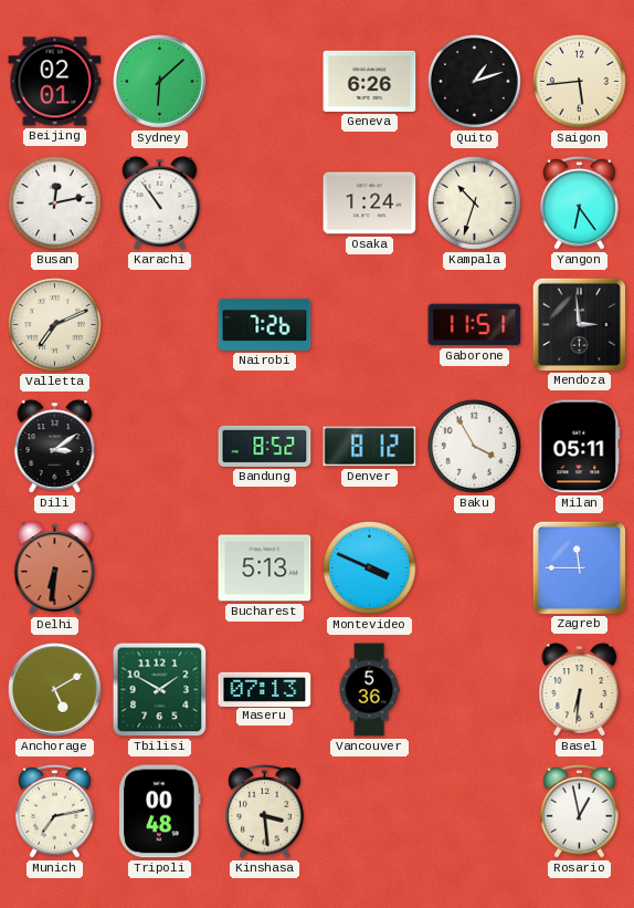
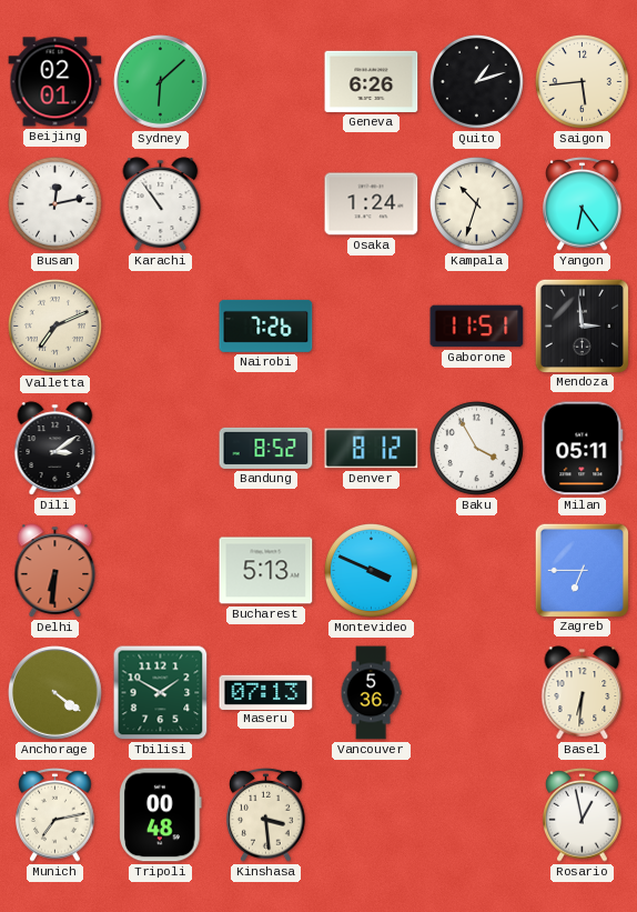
Zagreb: 11:45 -> 6:45
Anchorage: 5:10 -> 4:21
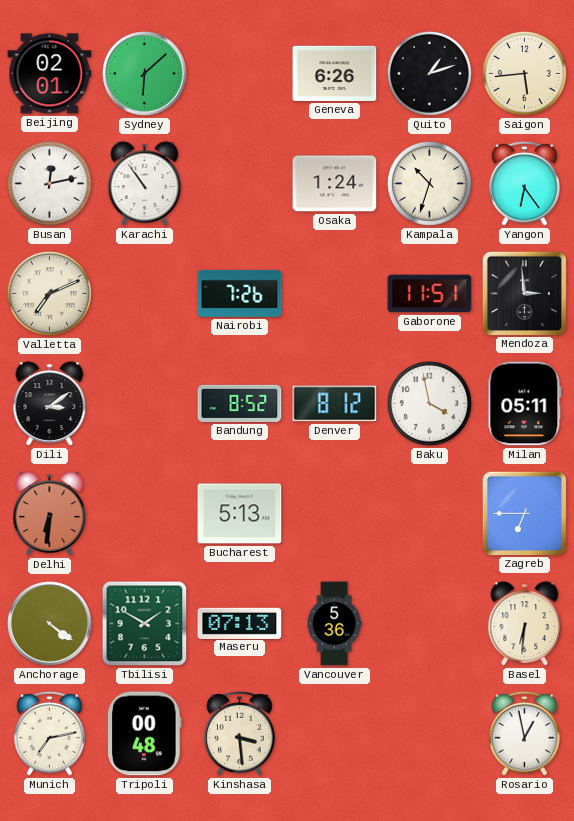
Baku: 3:55 -> 3:58
Montevideo: 3:49 -> none
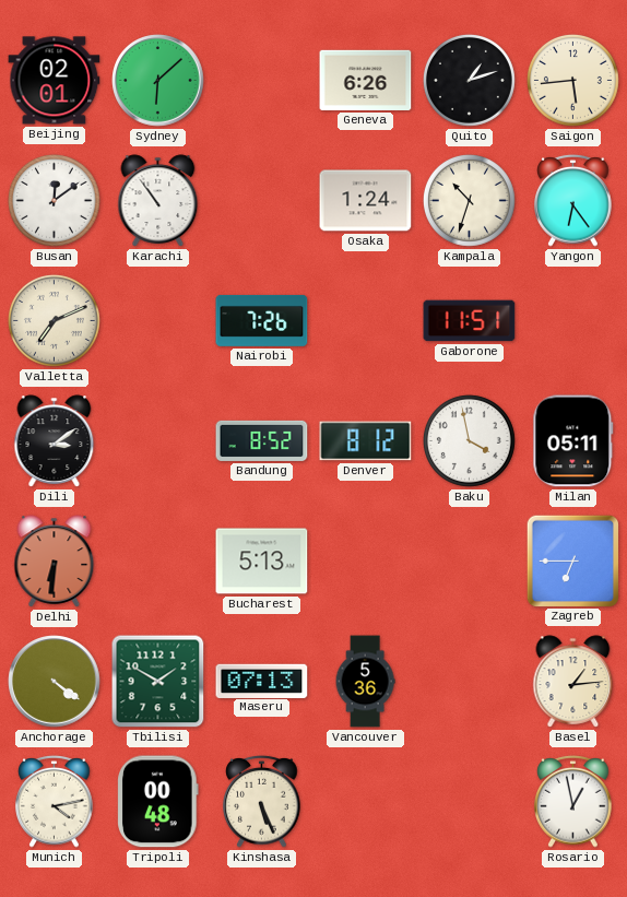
Busan: 12:13 -> 12:09
Mendoza: 2:59 -> none
Basel: 6:31 -> 1:14
Munich: 7:13 -> 4:13
Kinshasa: 3:29 -> 5:26
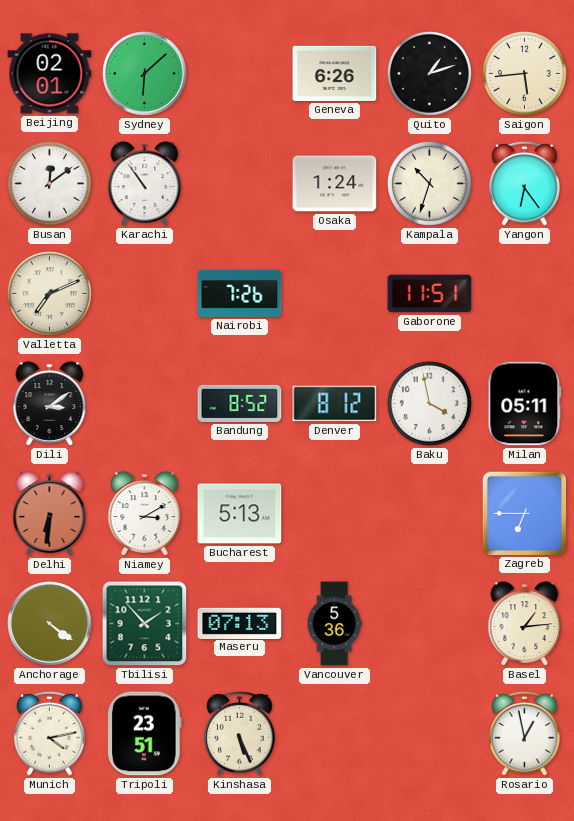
Niamey: none -> 3:10
Tbilisi: 1:50 -> 1:53
Tripoli: 00:48 -> 23:51
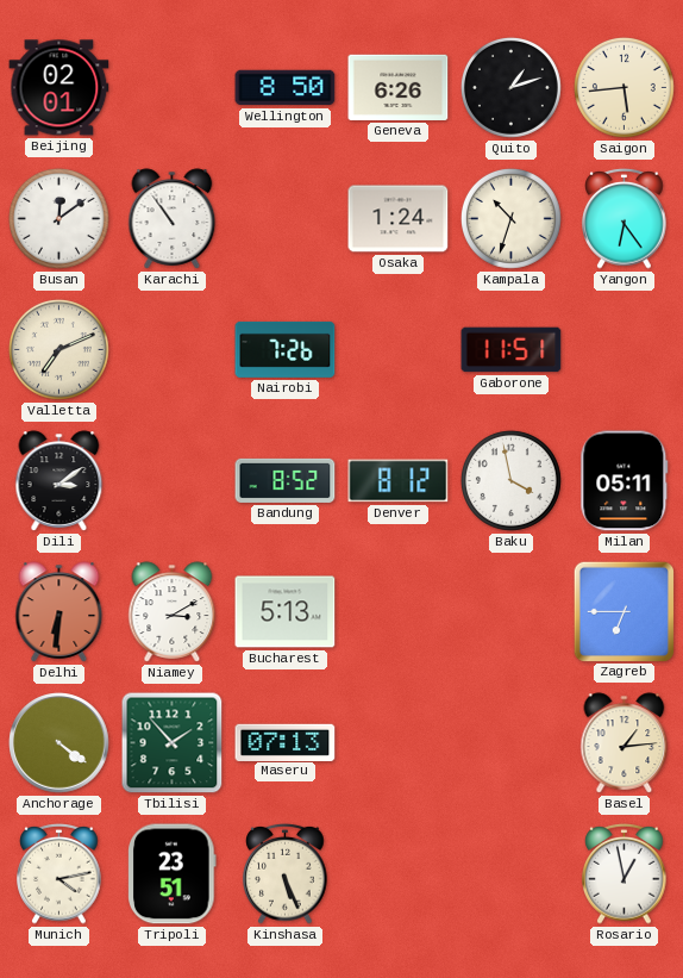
Sydney: 6:08 -> none
Wellington: none -> 8:50
Vancouver: 5:36 -> none
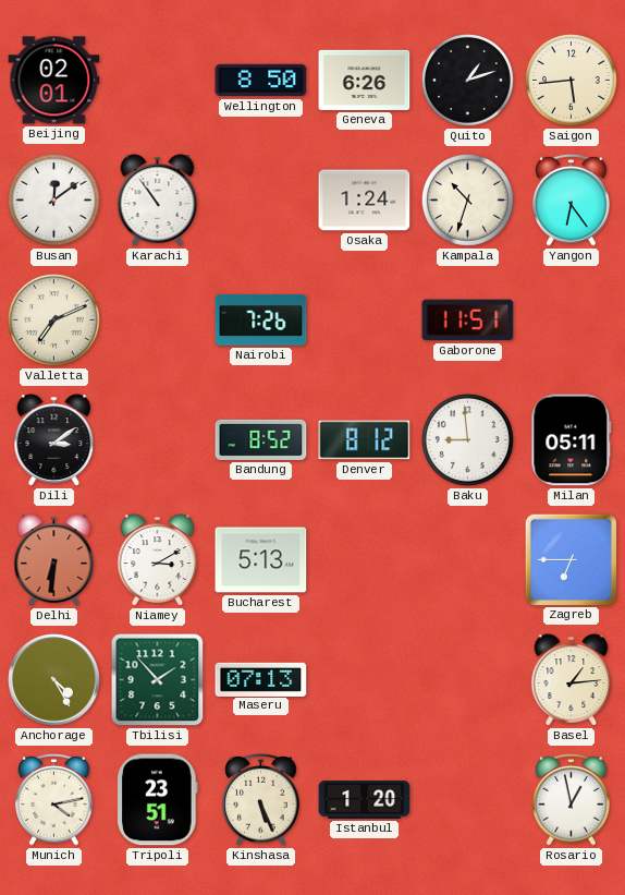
Baku: 3:58 -> 8:59
Anchorage: 4:21 -> 4:25
Istanbul: none -> 1:20
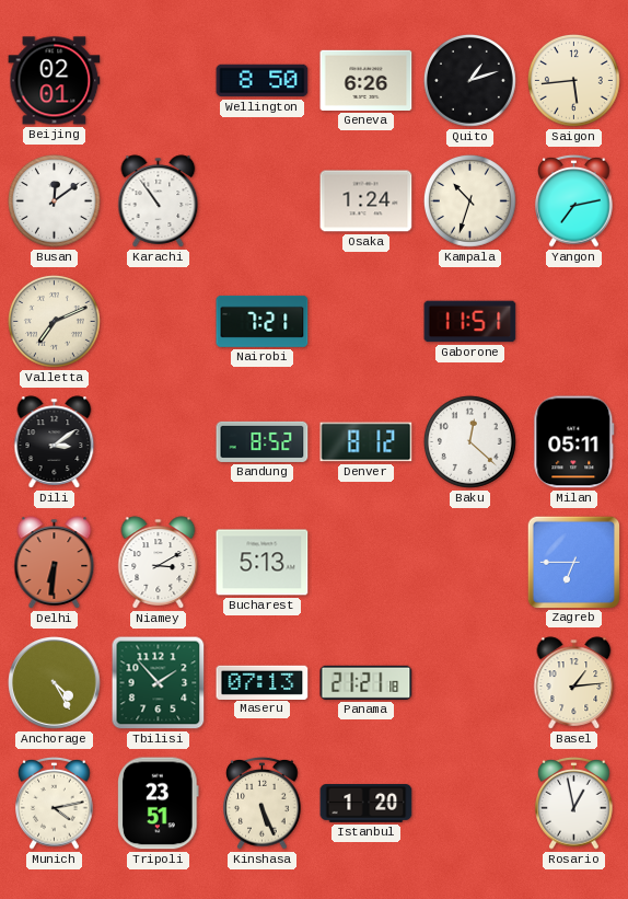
Yangon: 6:24 -> 7:13
Nairobi: 7:26 -> 7:21
Baku: 8:59 -> 12:22
Panama: none -> 21:21
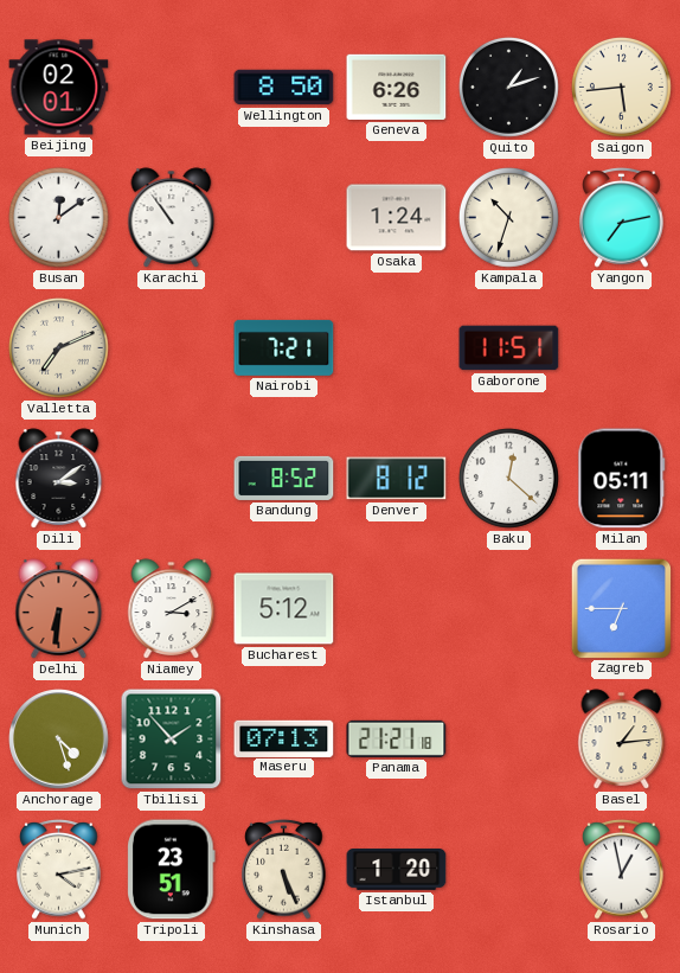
Bucharest: 5:13 -> 5:12
Anchorage: 4:25 -> 4:27
